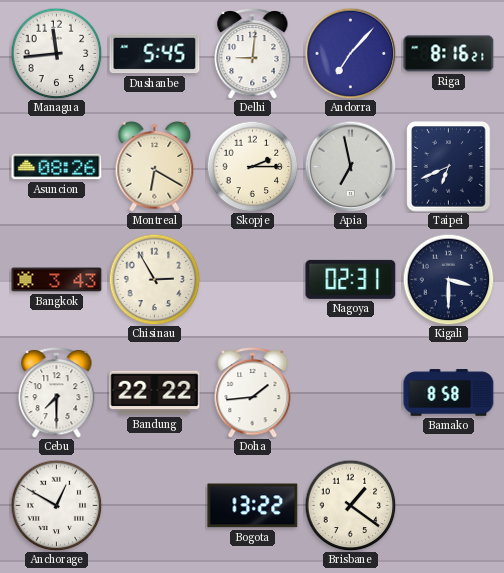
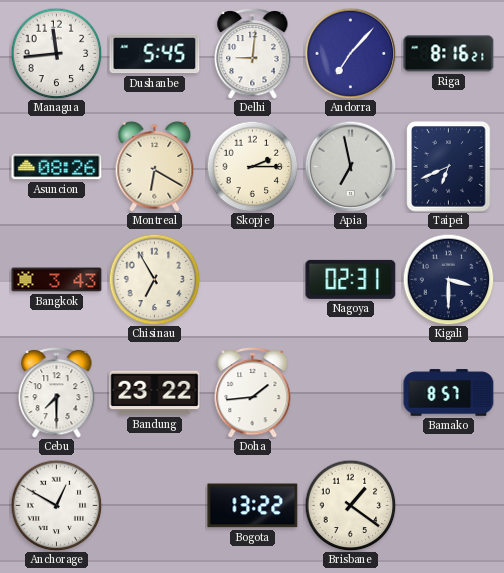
Chisinau: 2:55 -> 6:55
Bandung: 22:22 -> 23:22
Bamako: 8:58 -> 8:57
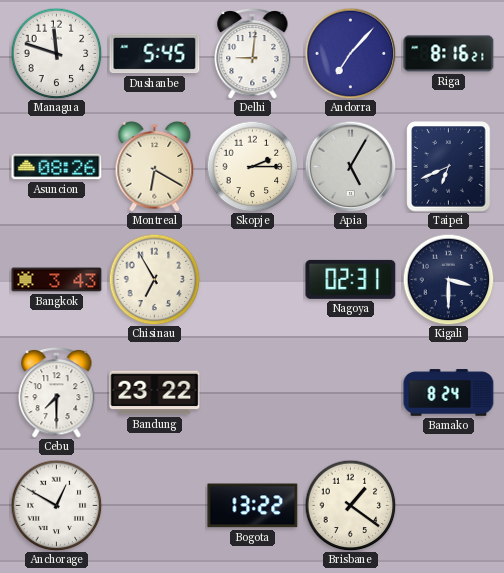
Managua: 11:44 -> 11:48
Apia: 6:58 -> 5:05
Doha: 1:44 -> none
Bamako: 8:57 -> 8:24
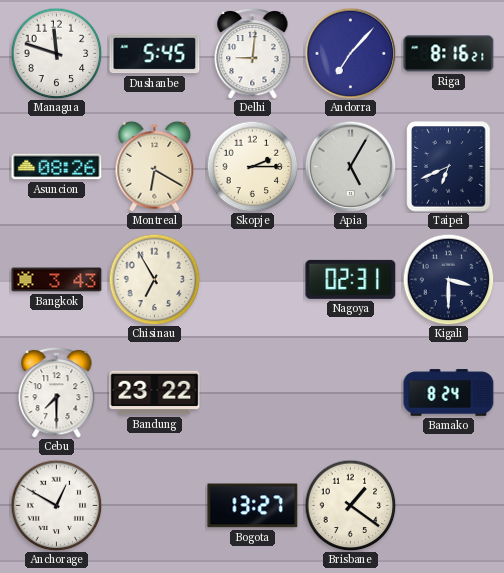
Bogota: 13:22 -> 13:27
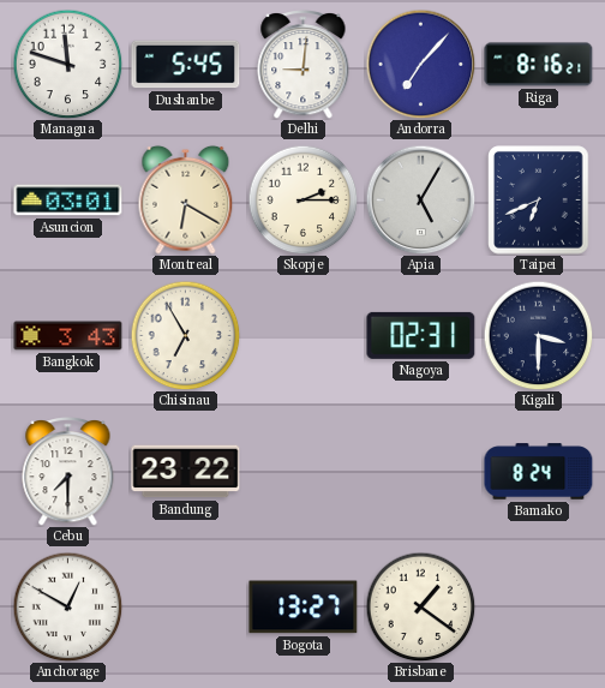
Asuncion: 08:26 -> 03:01
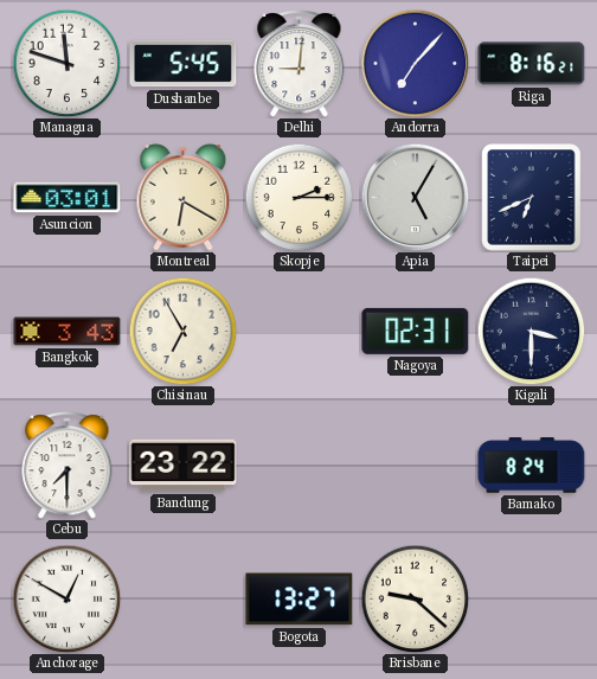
Brisbane: 1:21 -> 9:22
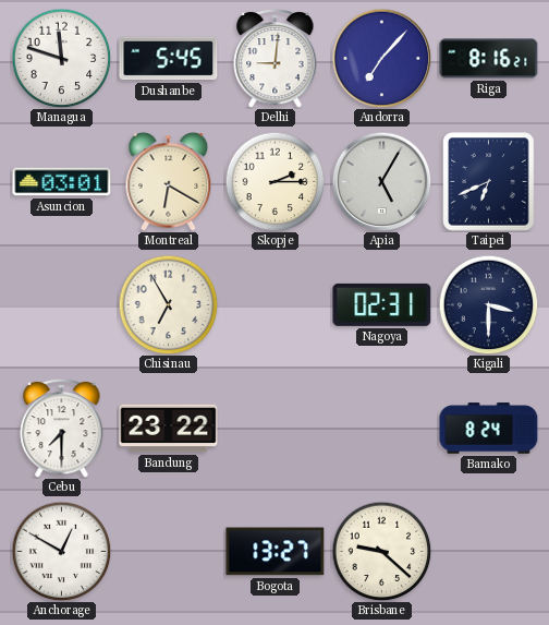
Bangkok: 3:43 -> none
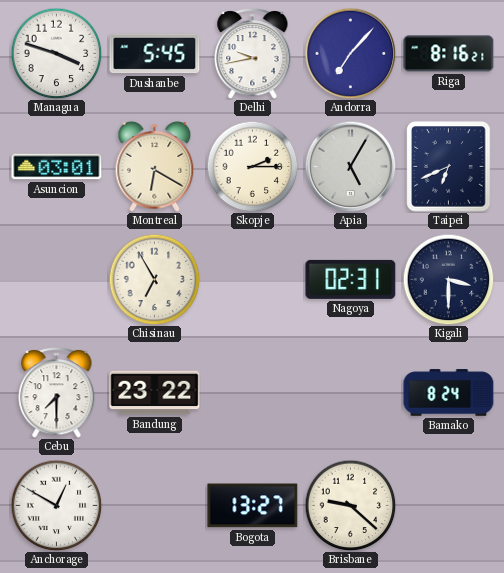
Managua: 11:48 -> 3:48
Delhi: 9:01 -> 9:43
